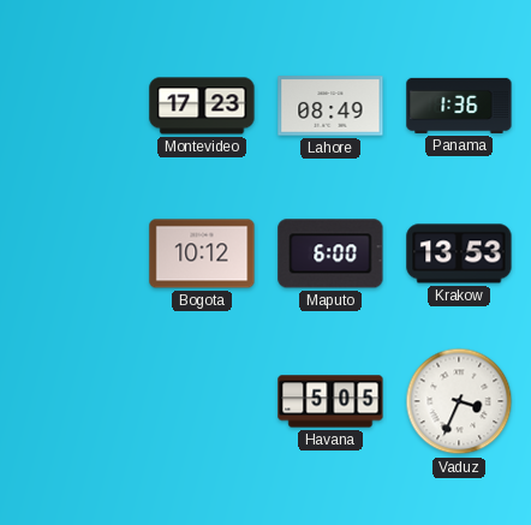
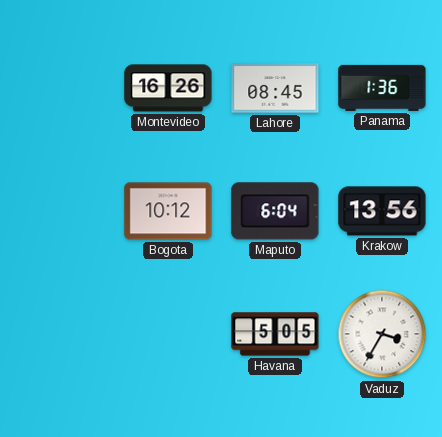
Montevideo: 17:23 -> 16:26
Lahore: 08:49 -> 08:45
Maputo: 6:00 -> 6:04
Krakow: 13:53 -> 13:56
Vaduz: 3:34 -> 3:35
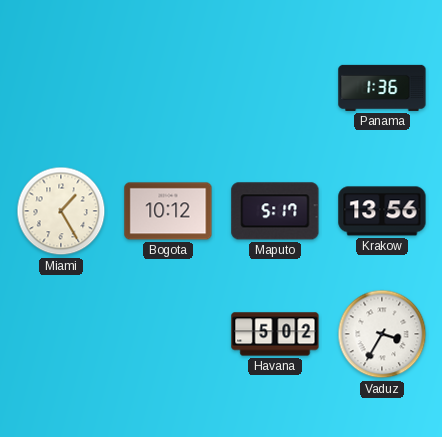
Montevideo: 16:26 -> none
Lahore: 08:45 -> none
Miami: none -> 1:25
Maputo: 6:04 -> 5:17
Havana: 5:05 -> 5:02
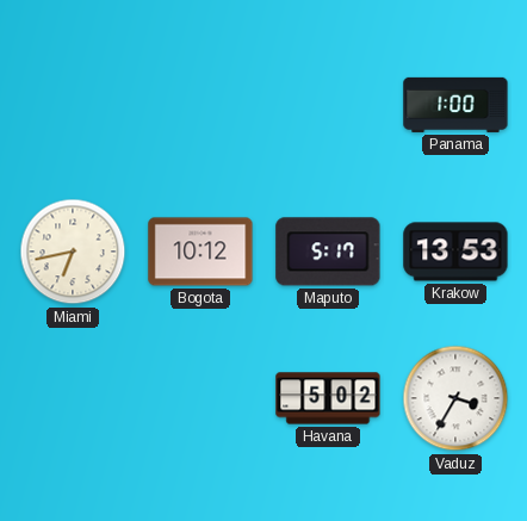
Panama: 1:36 -> 1:00
Miami: 1:25 -> 6:43
Krakow: 13:56 -> 13:53
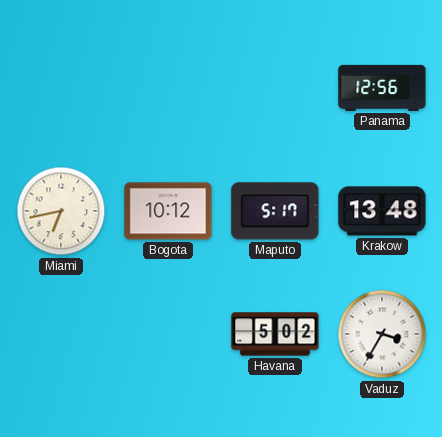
Panama: 1:00 -> 12:56
Krakow: 13:53 -> 13:48
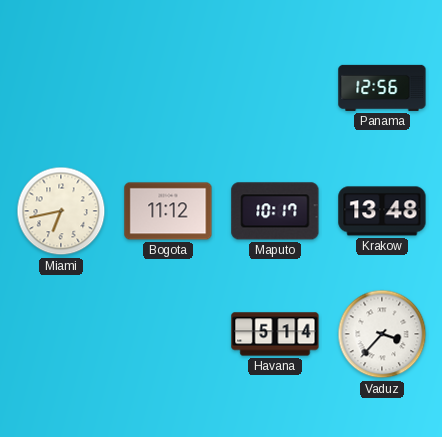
Bogota: 10:12 -> 11:12
Maputo: 5:17 -> 10:17
Havana: 5:02 -> 5:14
Vaduz: 3:35 -> 3:37
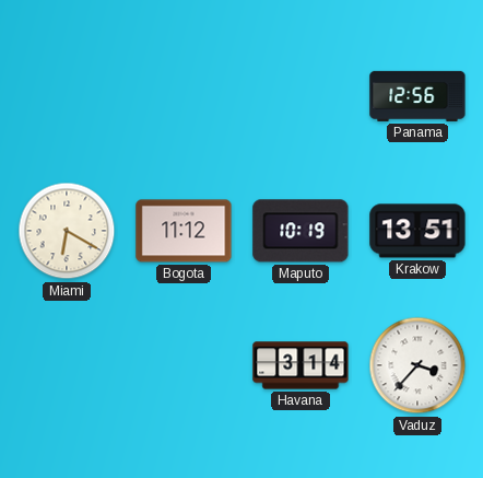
Miami: 6:43 -> 6:20
Maputo: 10:17 -> 10:19
Krakow: 13:48 -> 13:51
Havana: 5:14 -> 3:14
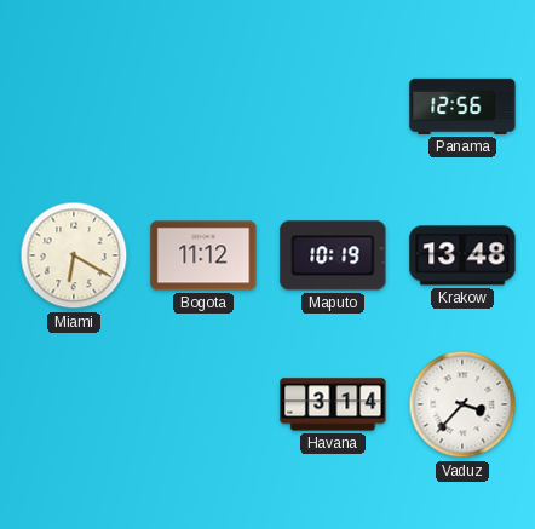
Krakow: 13:51 -> 13:48
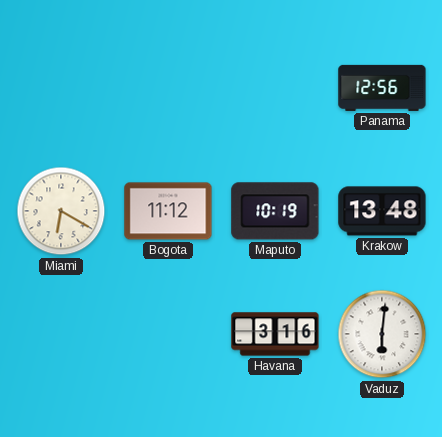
Havana: 3:14 -> 3:16
Vaduz: 3:37 -> 6:01
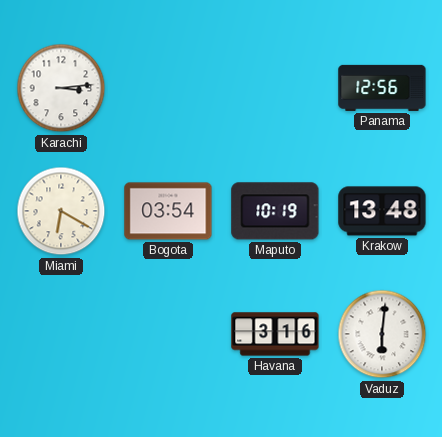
Karachi: none -> 3:14
Bogota: 11:12 -> 03:54
